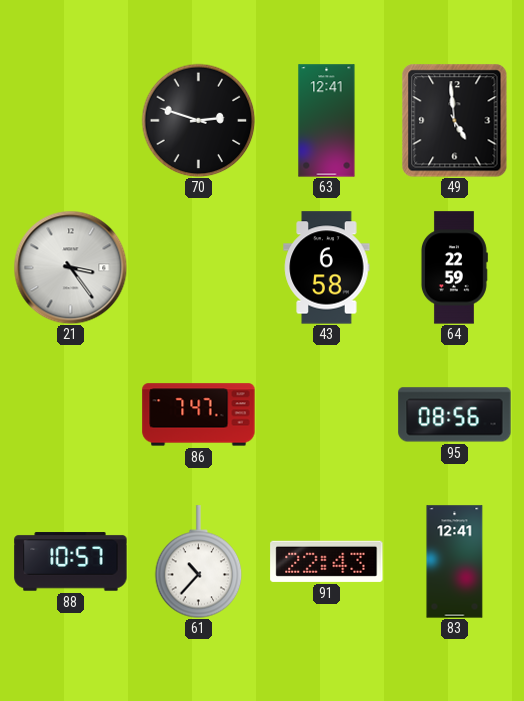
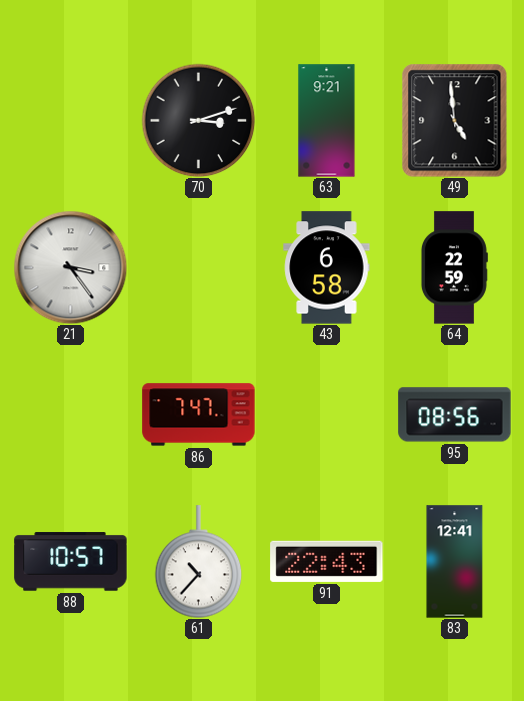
70: 2:48 -> 3:12
63: 12:41 -> 9:21
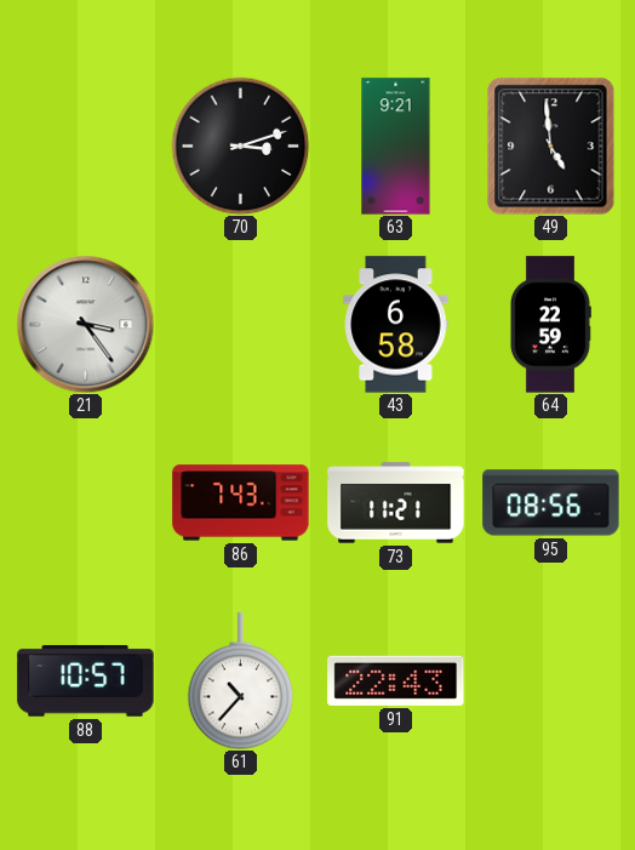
86: 7:47 -> 7:43
73: none -> 11:21
83: 12:41 -> none
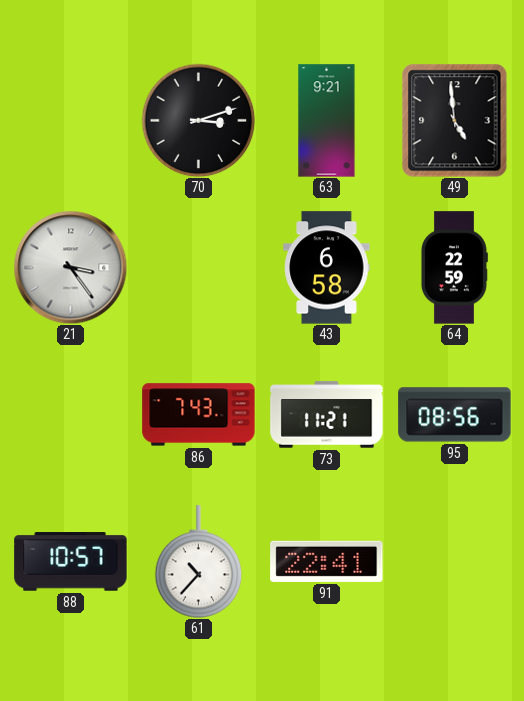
91: 22:43 -> 22:41
